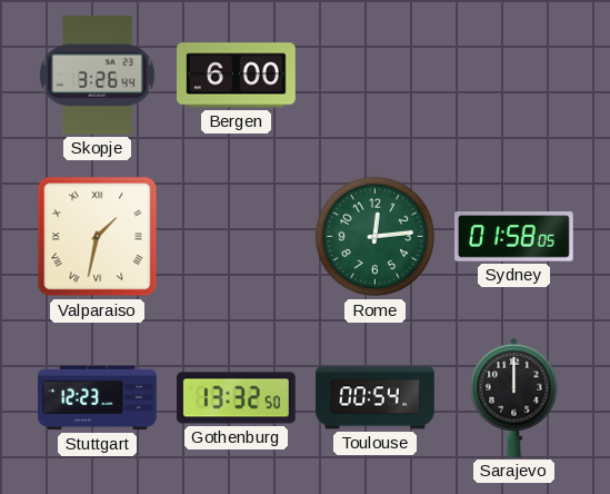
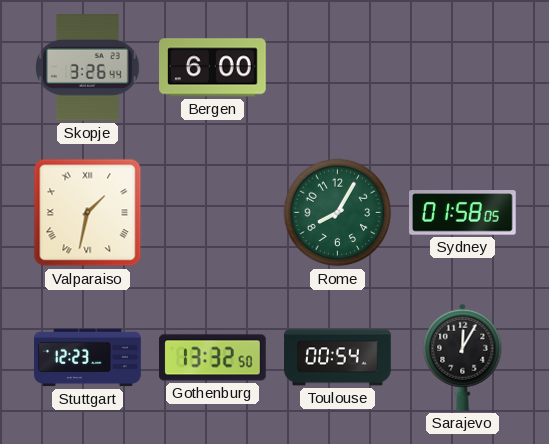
Rome: 12:14 -> 8:05
Sarajevo: 12:00 -> 12:05
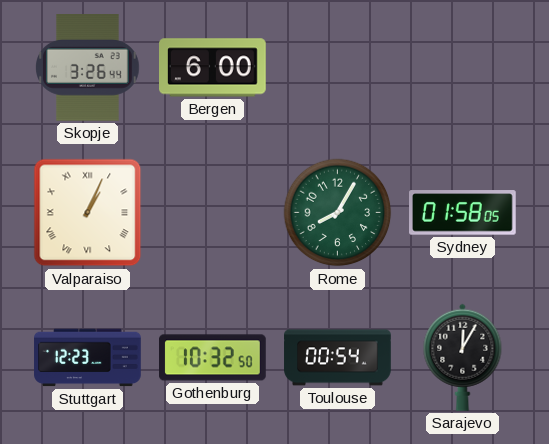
Valparaiso: 1:32 -> 1:04
Gothenburg: 13:32 -> 10:32
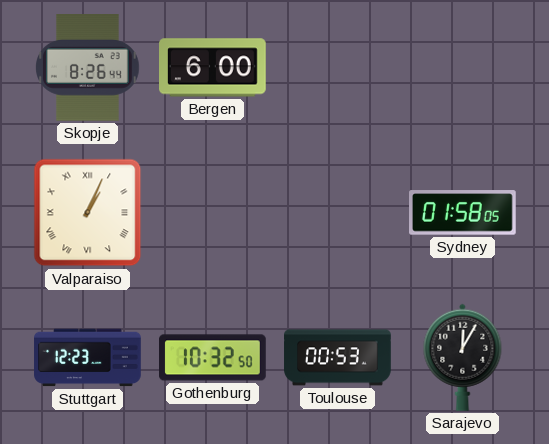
Skopje: 3:26 -> 8:26
Rome: 8:05 -> none
Toulouse: 00:54 -> 00:53
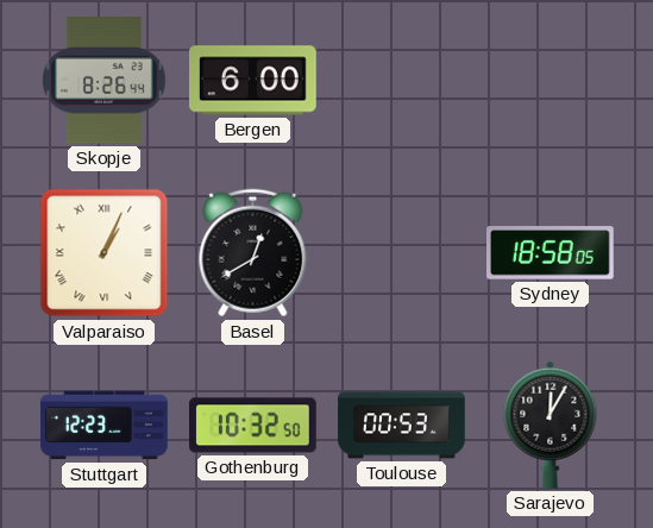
Basel: none -> 12:40
Sydney: 01:58 -> 18:58
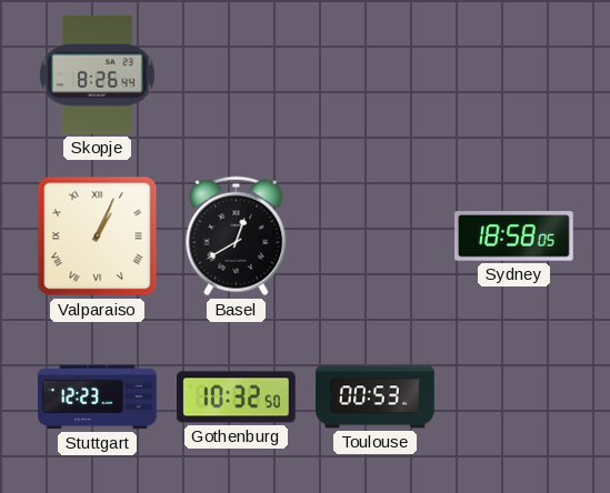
Bergen: 6:00 -> none
Sarajevo: 12:05 -> none
